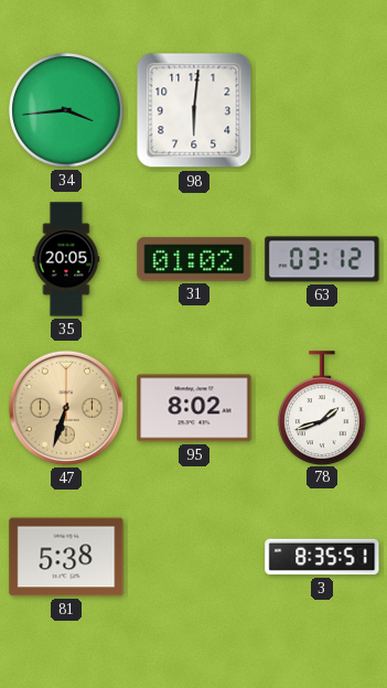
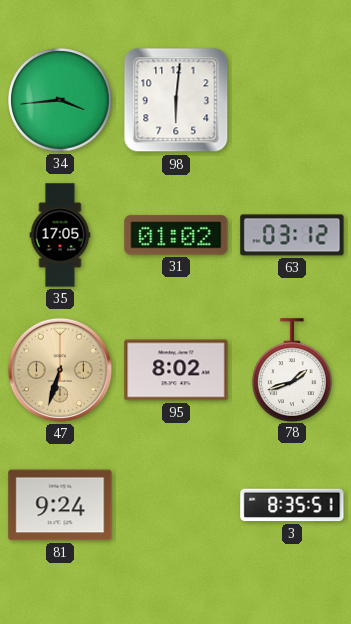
35: 20:05 -> 17:05
81: 5:38 -> 9:24
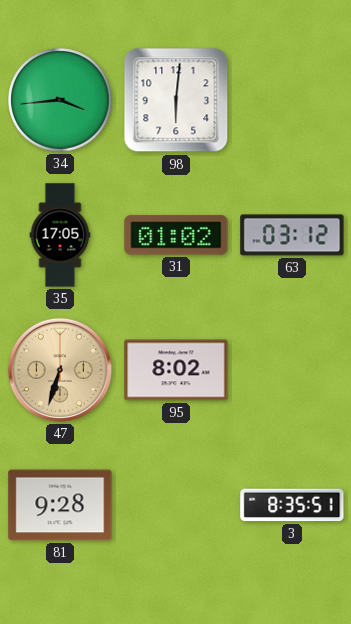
78: 1:42 -> none
81: 9:24 -> 9:28
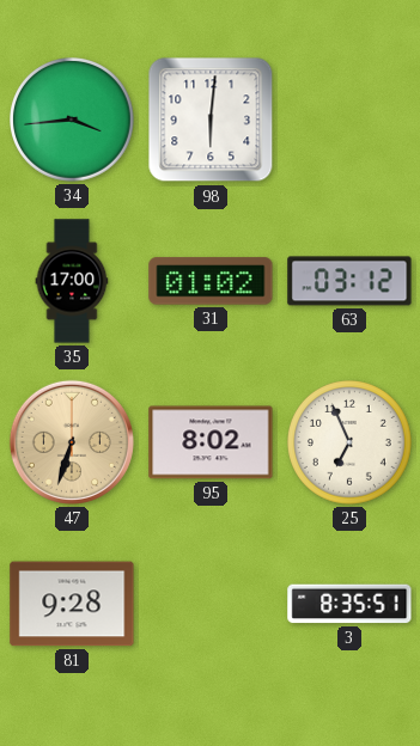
35: 17:05 -> 17:00
25: none -> 6:56
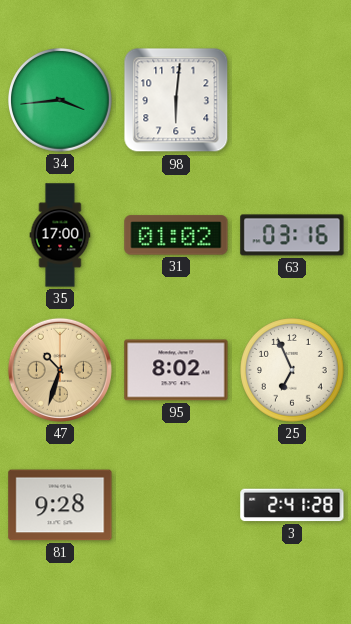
63: 03:12 -> 03:16
47: 6:33 -> 10:33
3: 8:35 -> 2:41
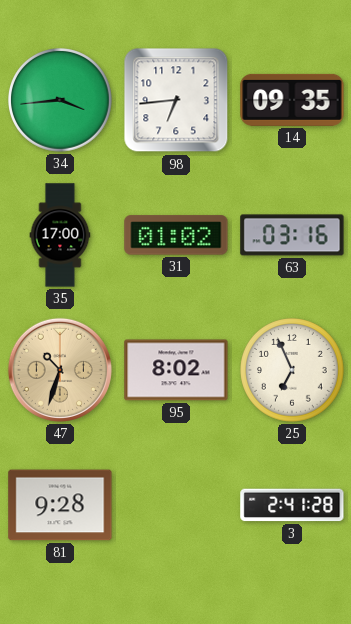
98: 6:01 -> 6:44
14: none -> 09:35
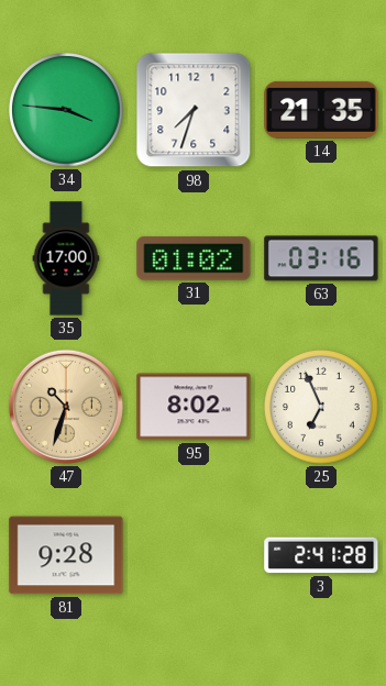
34: 3:44 -> 3:46
98: 6:44 -> 7:33
14: 09:35 -> 21:35
